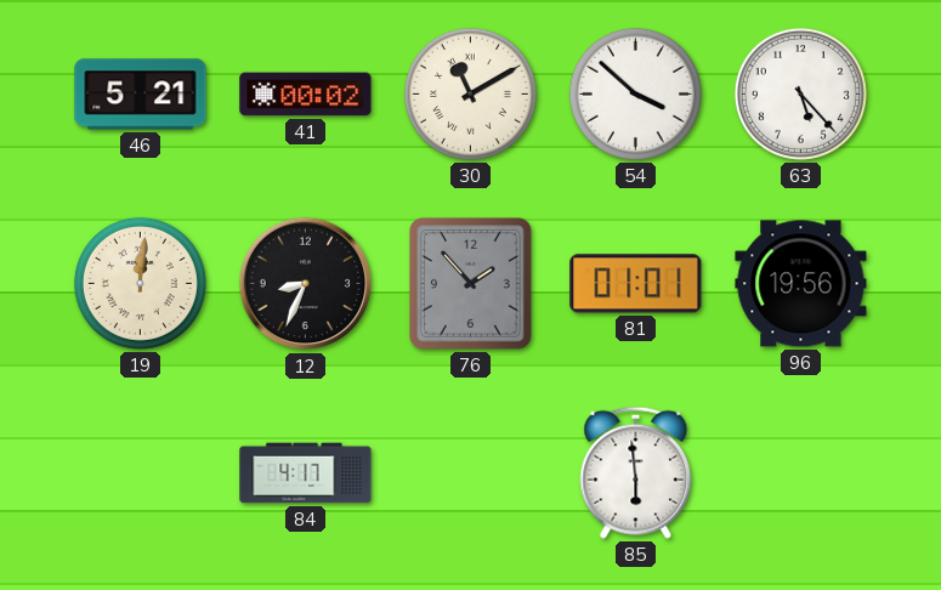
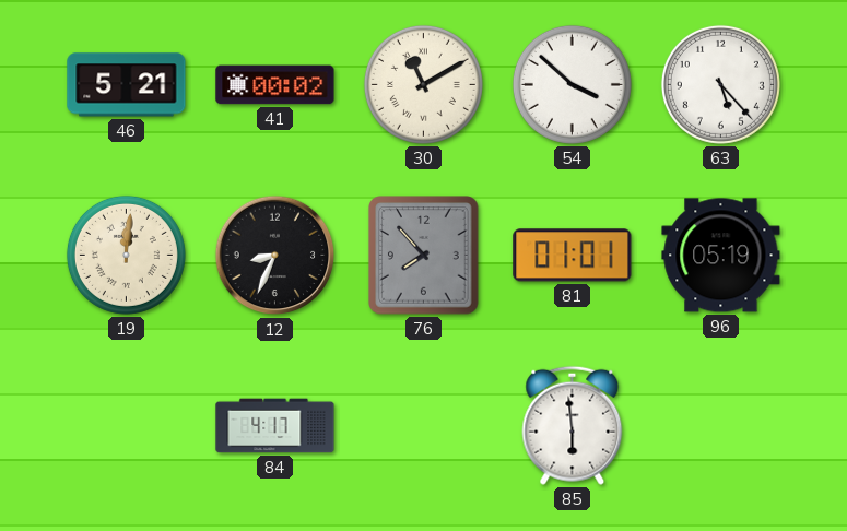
76: 1:53 -> 7:53
96: 19:56 -> 05:19
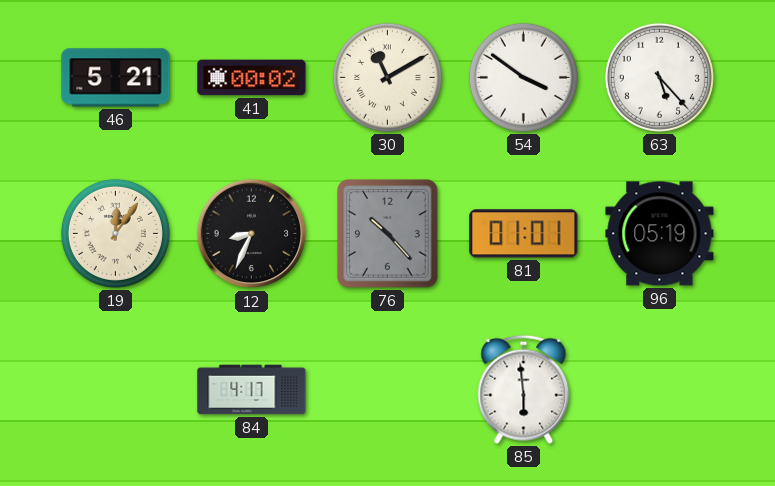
54: 3:52 -> 3:51
19: 12:01 -> 12:06
76: 7:53 -> 10:23
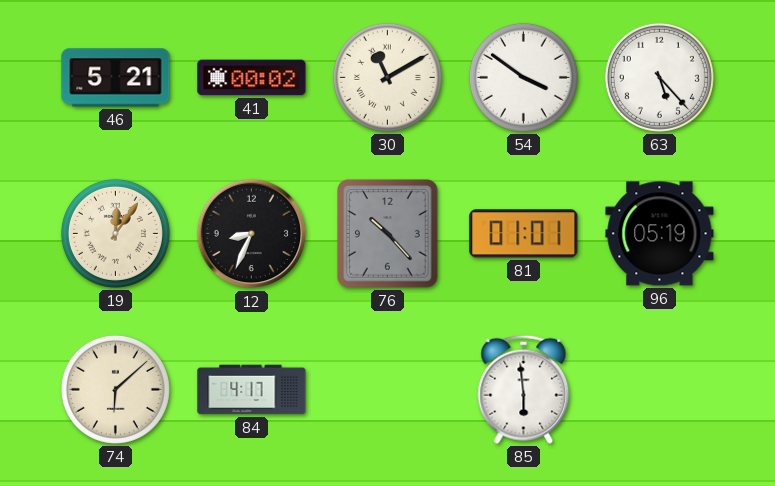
74: none -> 6:08
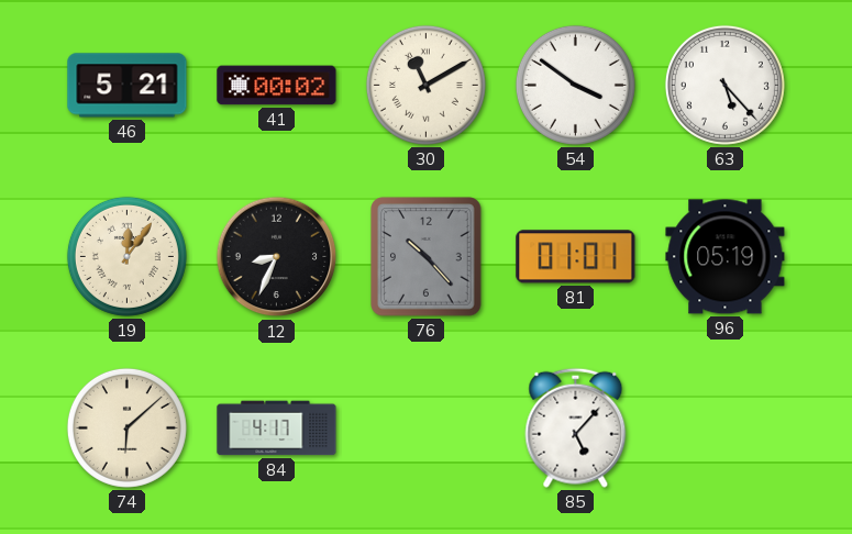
85: 5:59 -> 5:07
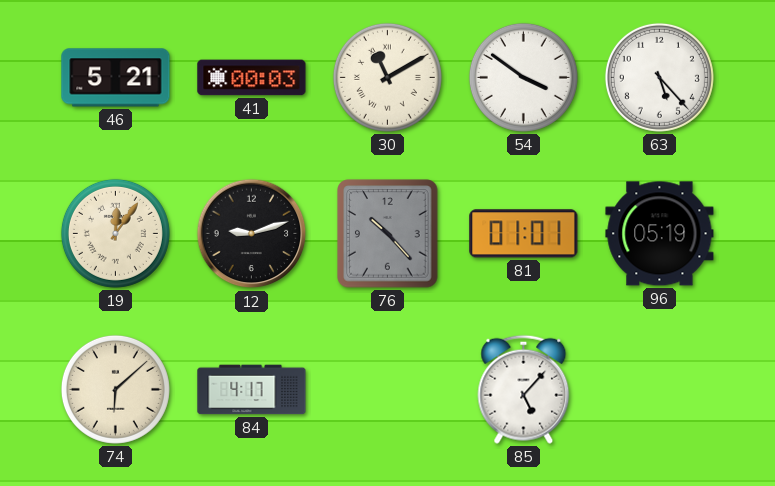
41: 00:02 -> 00:03
12: 8:34 -> 9:12
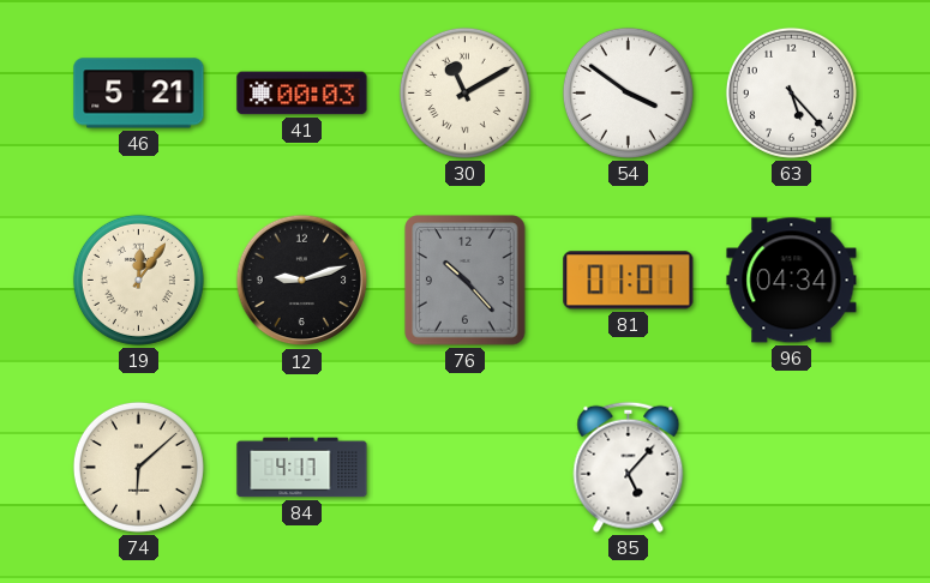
96: 05:19 -> 04:34
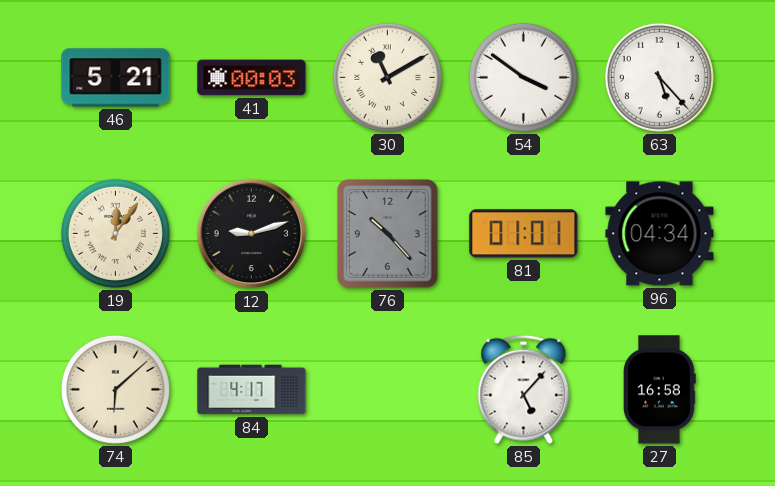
27: none -> 16:58
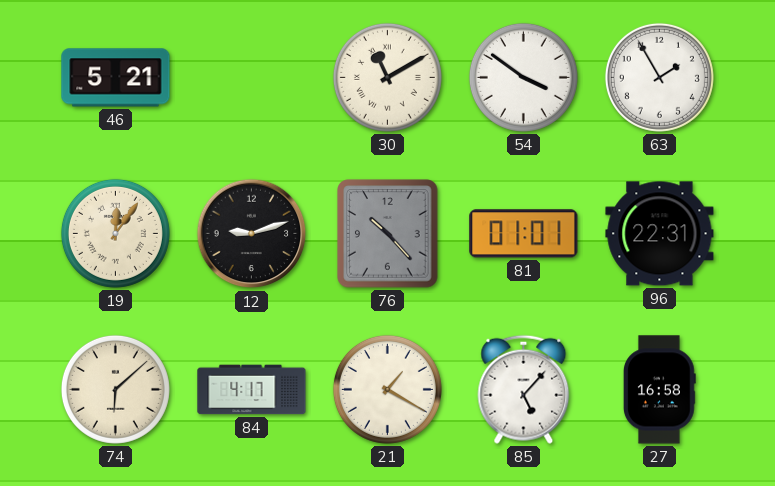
41: 00:03 -> none
63: 5:23 -> 1:55
96: 04:34 -> 22:31
21: none -> 1:20
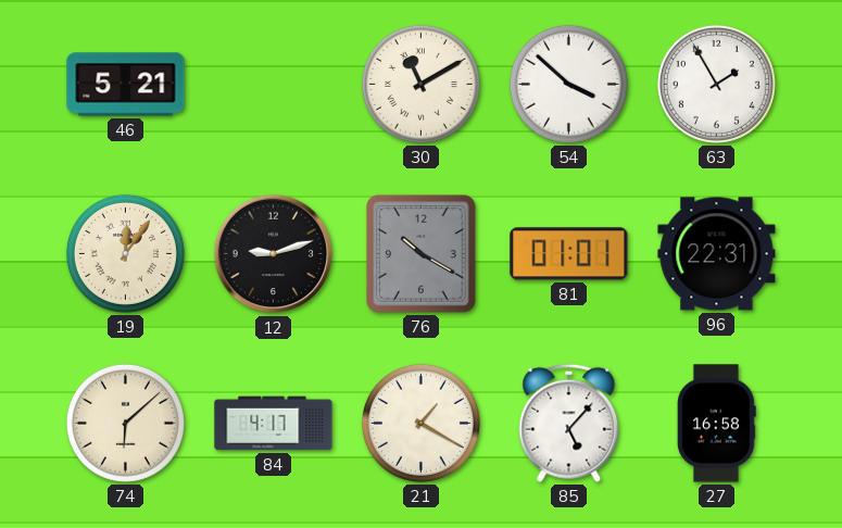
54: 3:51 -> 3:52
76: 10:23 -> 10:20
